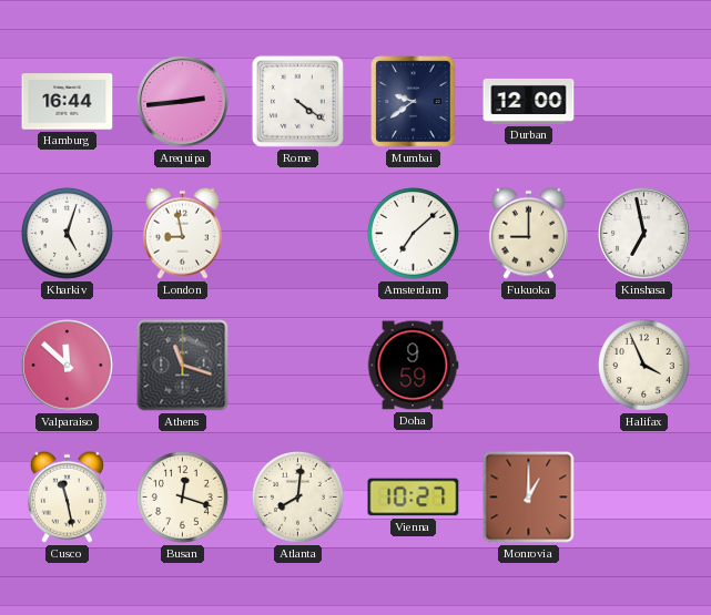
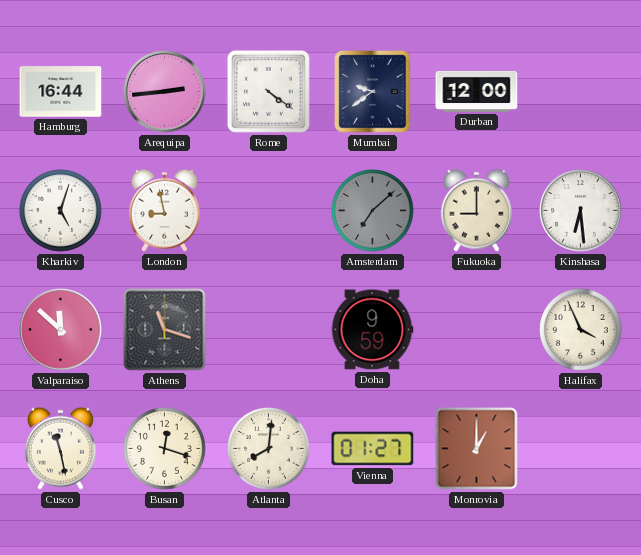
Amsterdam dial: white -> grey
Kinshasa: 6:58 -> 6:29
Vienna: 10:27 -> 01:27
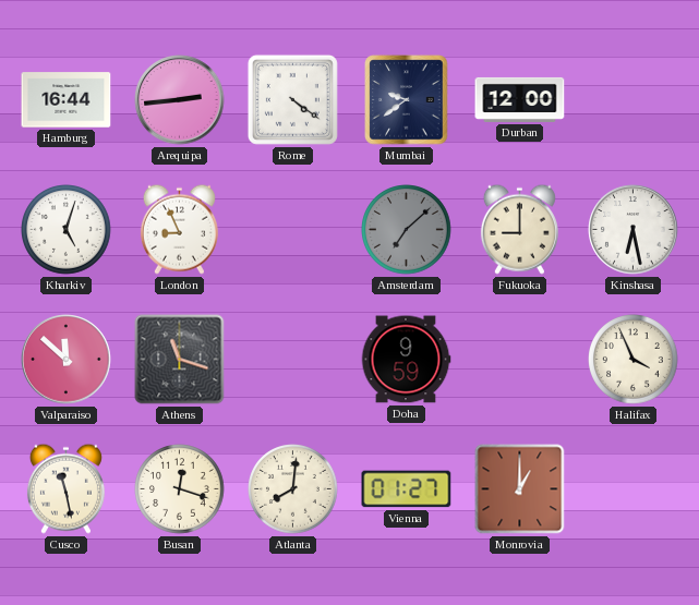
London: 8:58 -> 8:56
Kinshasa: 6:29 -> 6:28
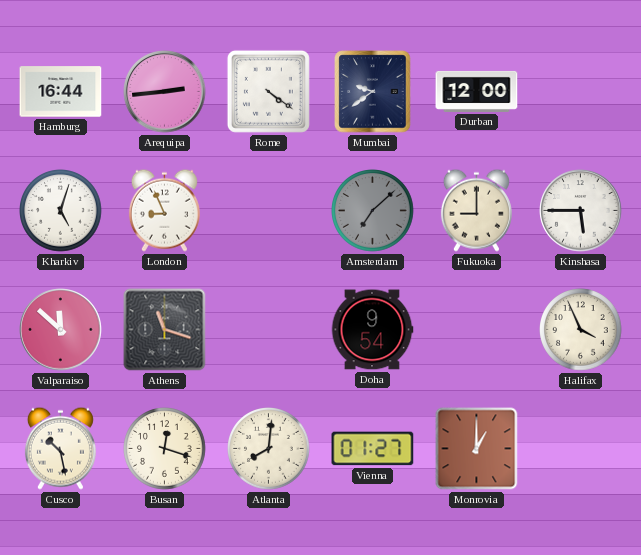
Kinshasa: 6:28 -> 5:45
Doha: 9:59 -> 9:54
Cusco: 11:28 -> 10:28
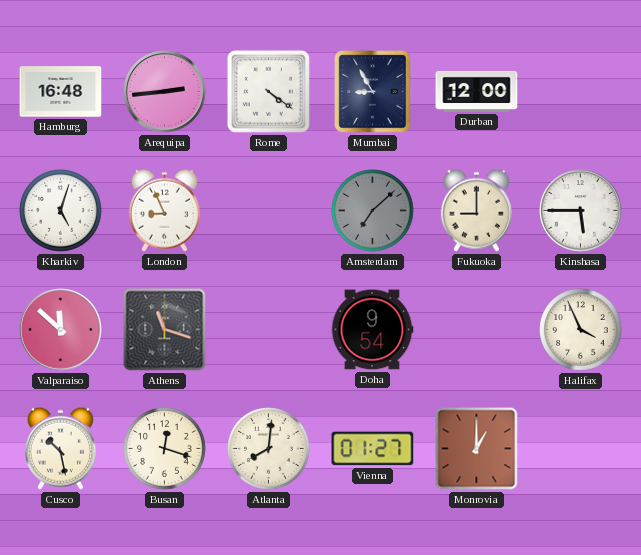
Hamburg: 16:44 -> 16:48
Mumbai: 9:39 -> 8:55
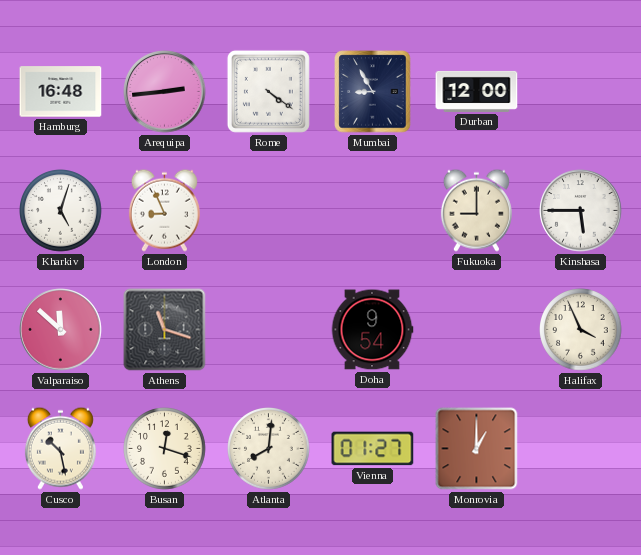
Amsterdam: 7:08 -> none
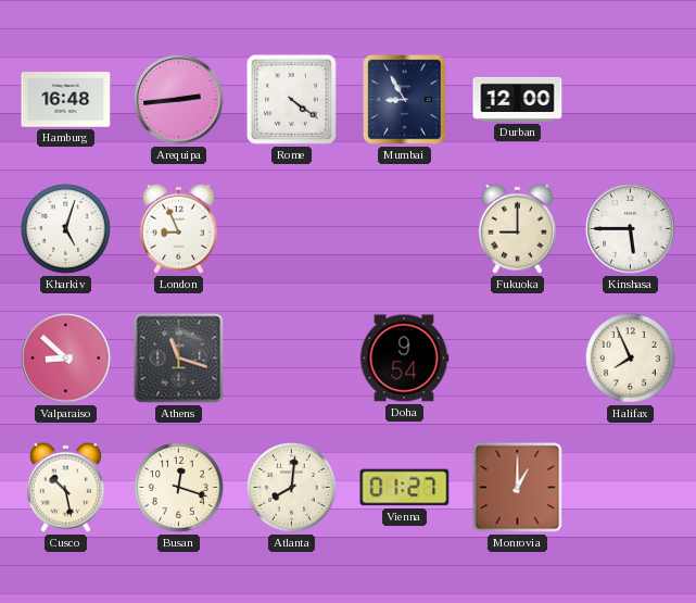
Valparaiso: 11:52 -> 8:52
Halifax: 3:56 -> 7:56
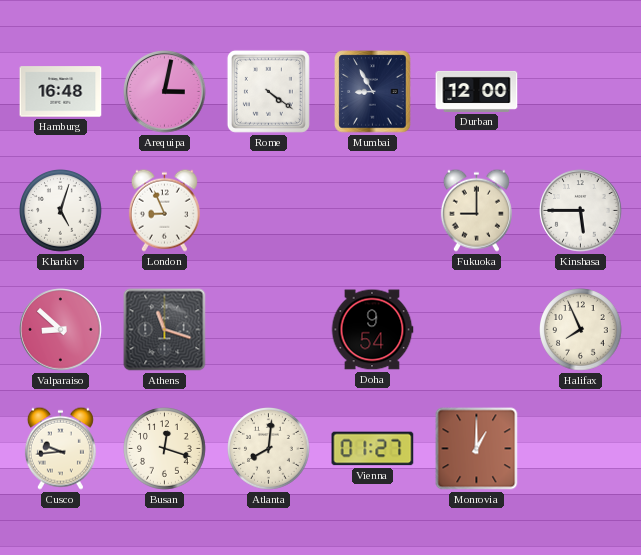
Arequipa: 2:44 -> 3:02
Cusco: 10:28 -> 9:44
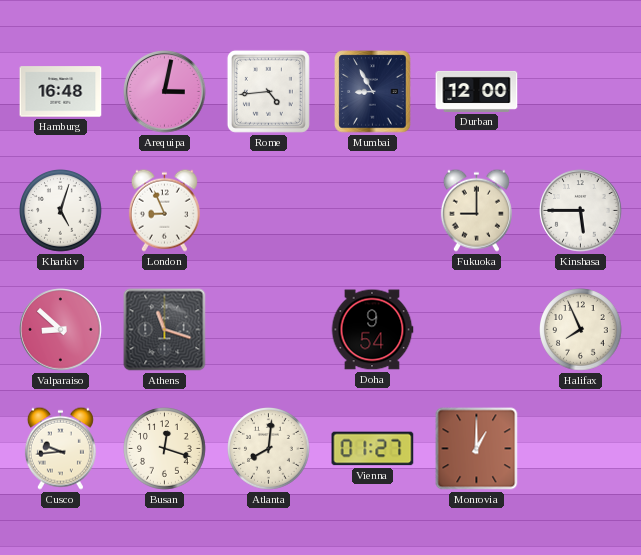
Rome: 4:21 -> 4:44
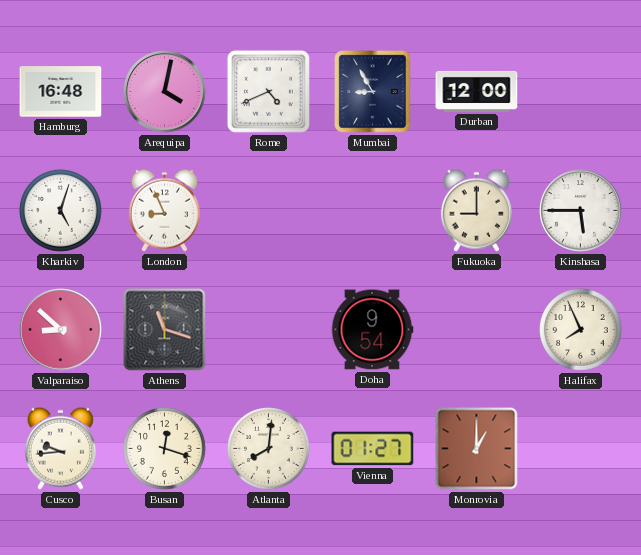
Arequipa: 3:02 -> 4:02
Rome: 4:44 -> 4:41
